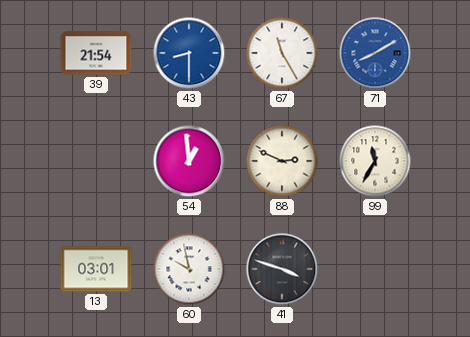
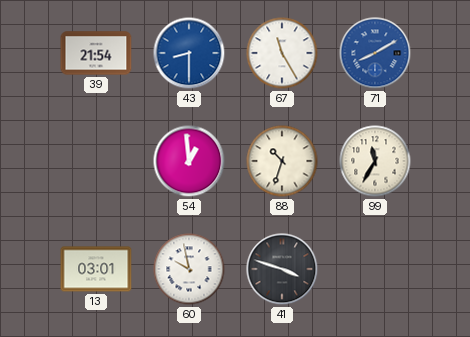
88: 2:49 -> 10:33
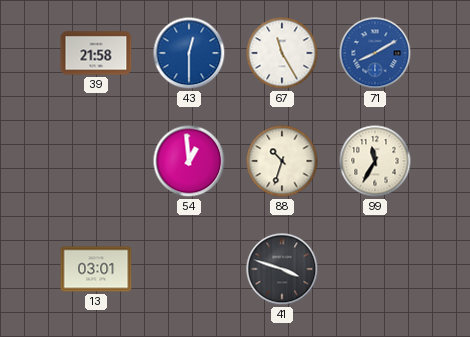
39: 21:54 -> 21:58
43: 8:30 -> 12:30
60: 9:58 -> none
